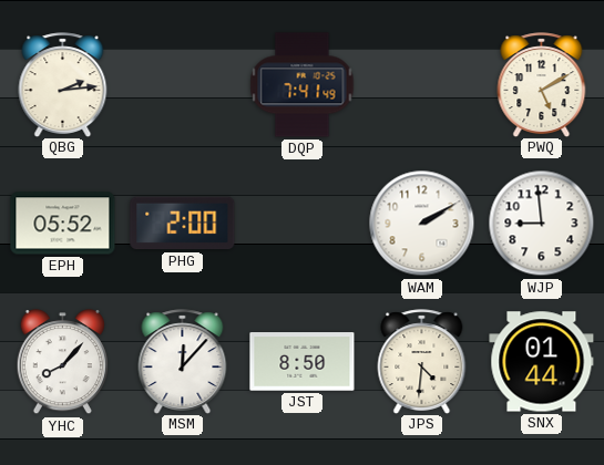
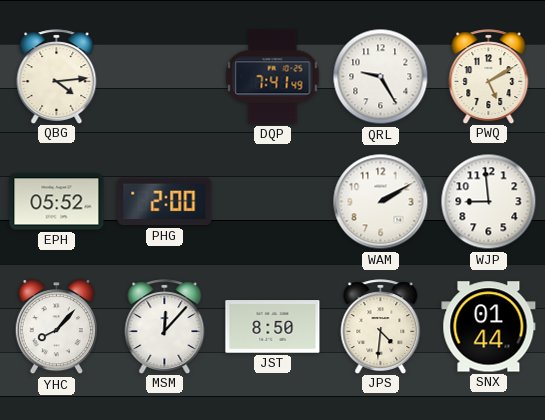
QBG: 2:14 -> 4:14
QRL: none -> 9:25
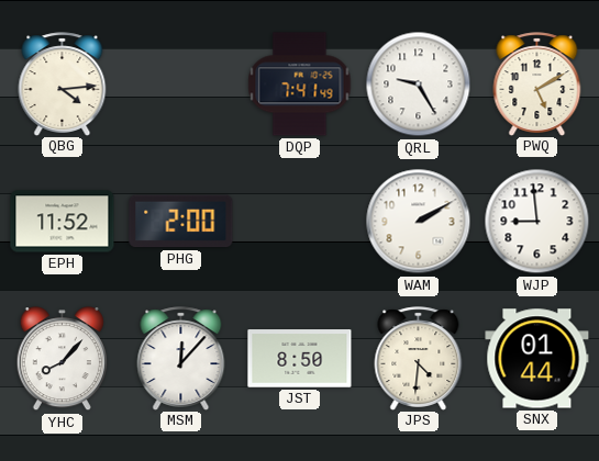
EPH: 05:52 -> 11:52
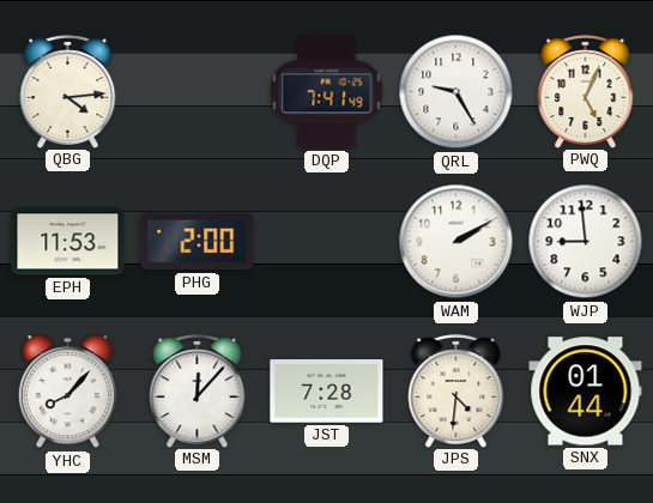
PWQ: 5:10 -> 5:04
EPH: 11:52 -> 11:53
JST: 8:50 -> 7:28
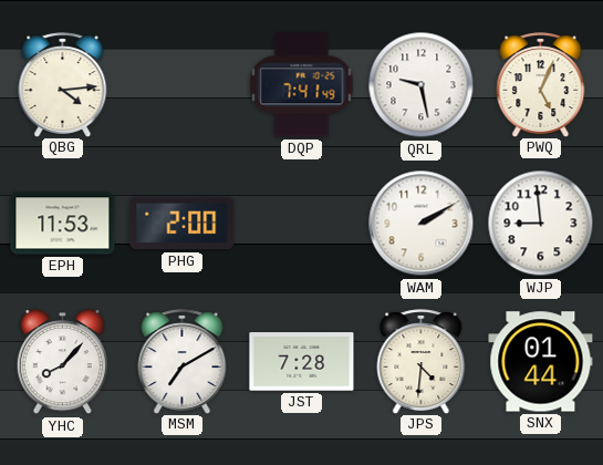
QRL: 9:25 -> 9:28
MSM: 12:07 -> 7:10
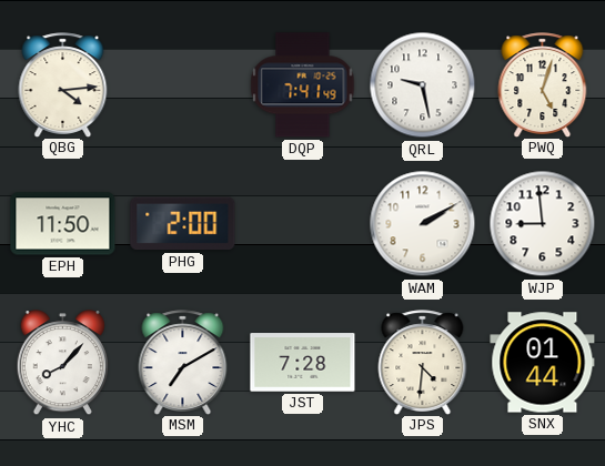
PWQ: 5:04 -> 5:03
EPH: 11:53 -> 11:50
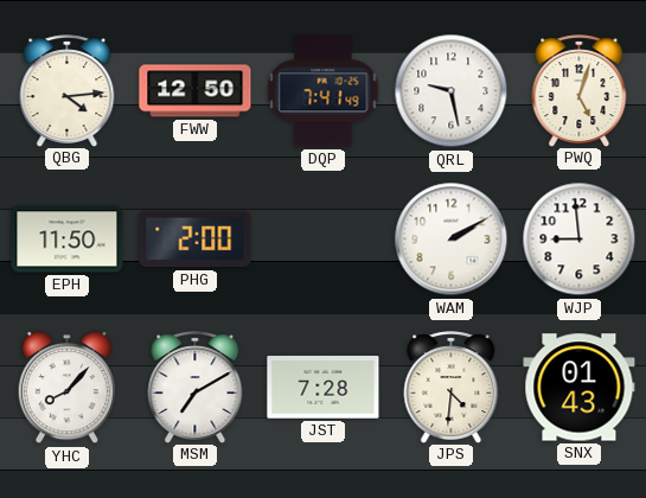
FWW: none -> 12:50
SNX: 01:44 -> 01:43
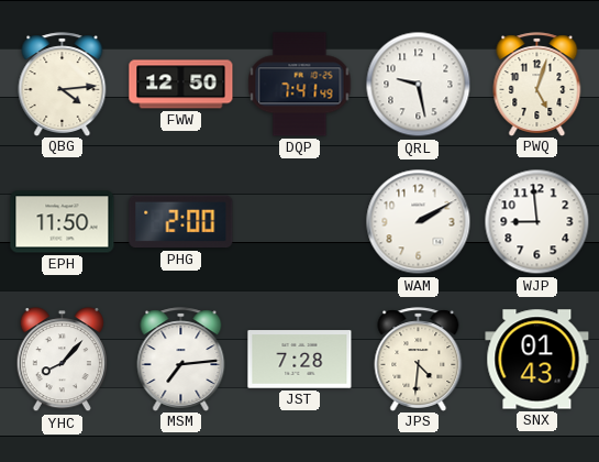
MSM: 7:10 -> 7:14
